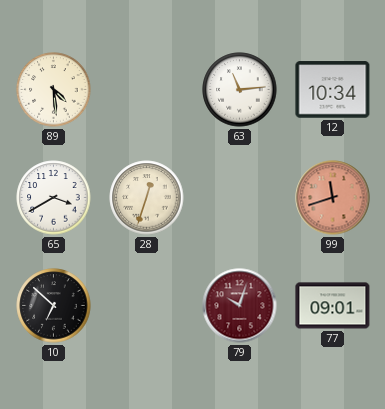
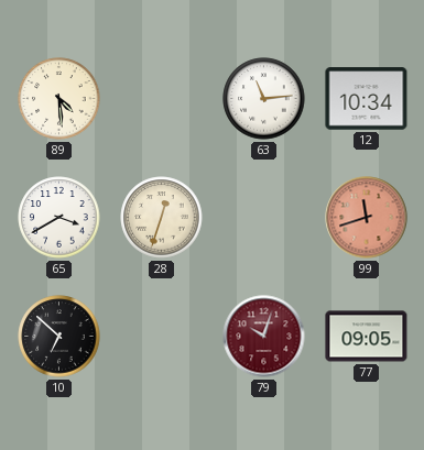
77: 09:01 -> 09:05
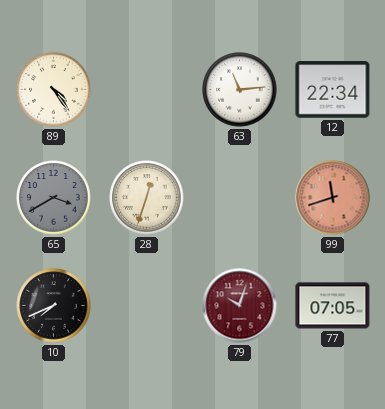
89: 4:29 -> 4:24
12: 10:34 -> 22:34
65 dial: white -> grey
10: 6:52 -> 7:41
77: 09:05 -> 07:05
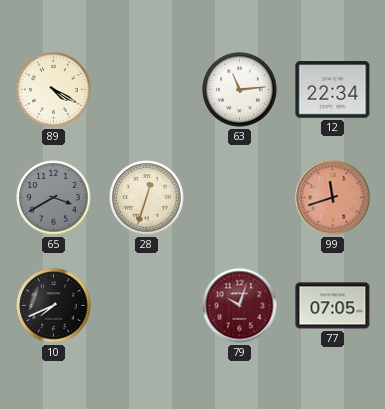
89: 4:24 -> 4:20
